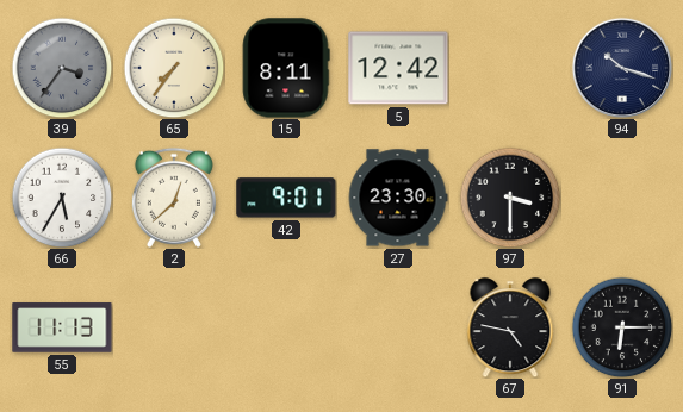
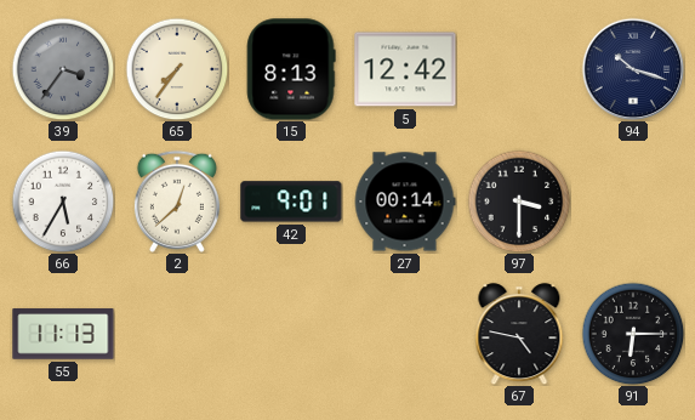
15: 8:11 -> 8:13
27: 23:30 -> 00:14
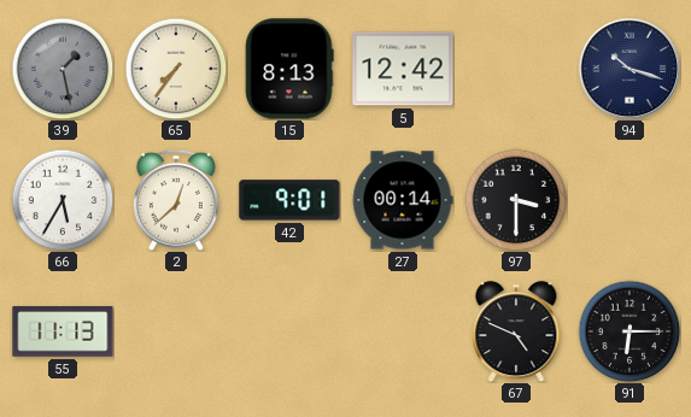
39: 3:36 -> 1:28
67: 4:47 -> 4:49
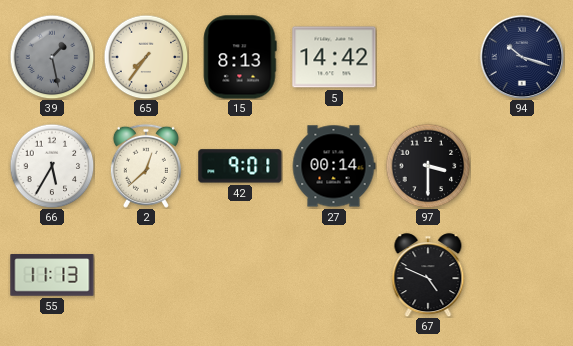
5: 12:42 -> 14:42
91: 6:15 -> none
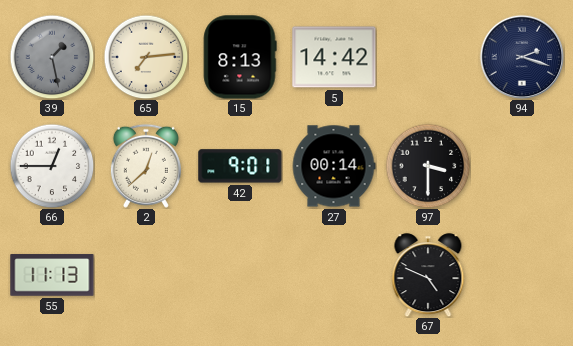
65: 7:36 -> 7:14
94: 10:18 -> 2:18
66: 5:35 -> 12:45
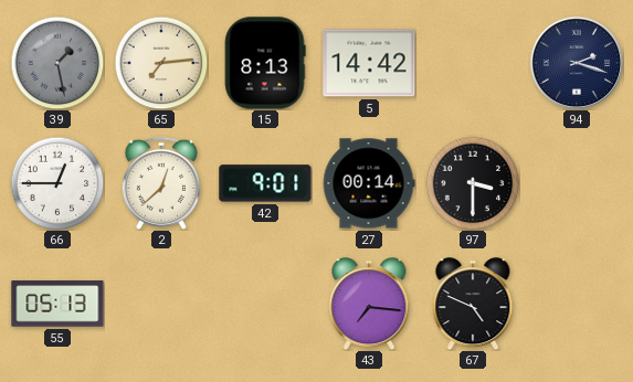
55: 11:13 -> 05:13
43: none -> 7:16
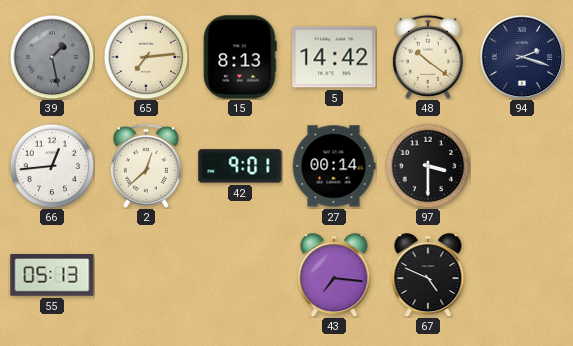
48: none -> 10:21
66: 12:45 -> 12:44
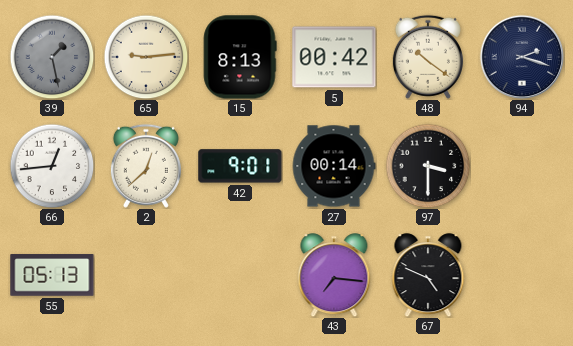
65: 7:14 -> 9:14
5: 14:42 -> 00:42
